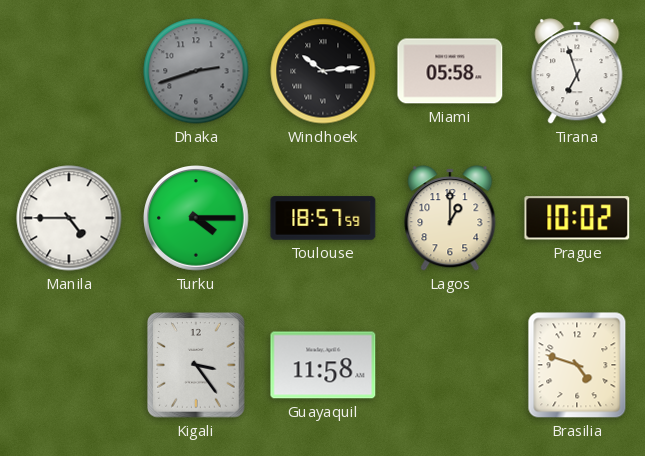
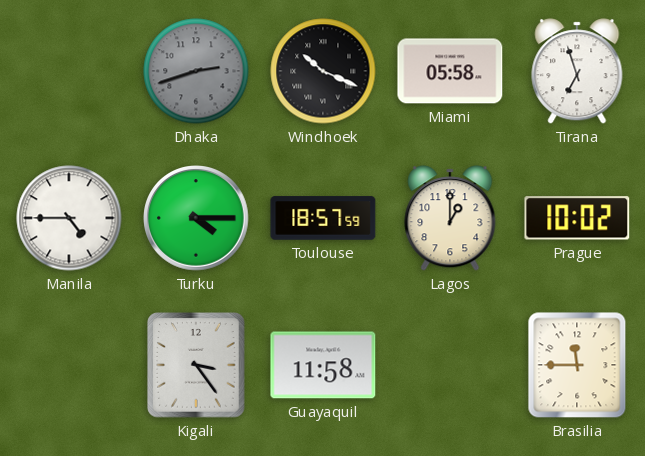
Windhoek: 10:14 -> 10:19
Brasilia: 4:48 -> 11:45
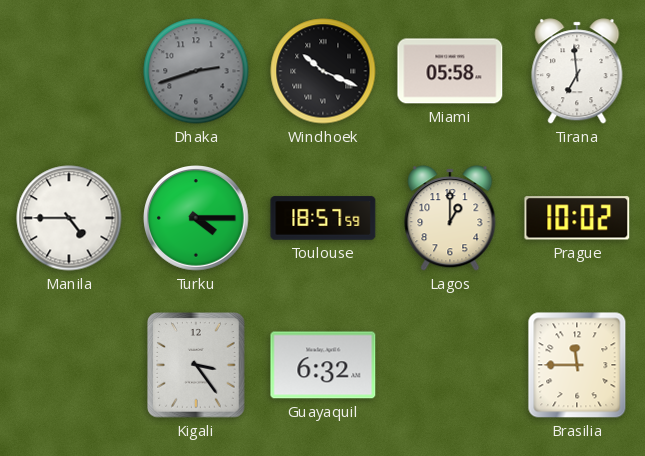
Tirana: 6:57 -> 6:59
Guayaquil: 11:58 -> 6:32
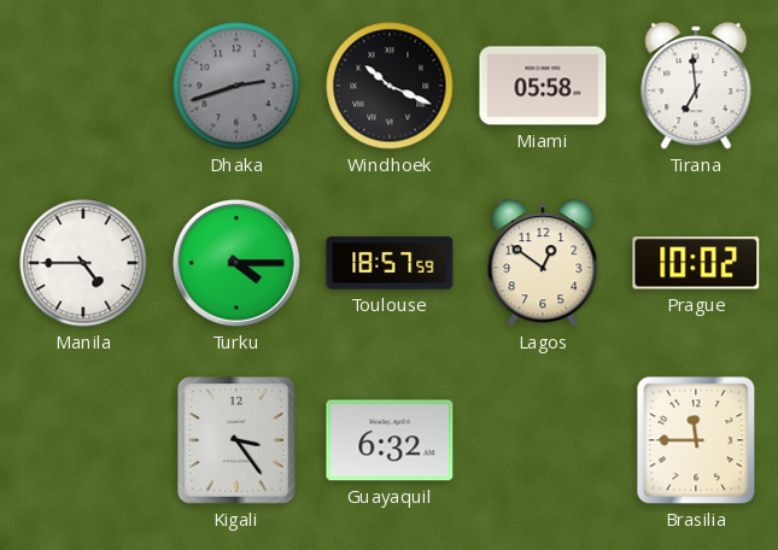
Lagos: 1:00 -> 12:51
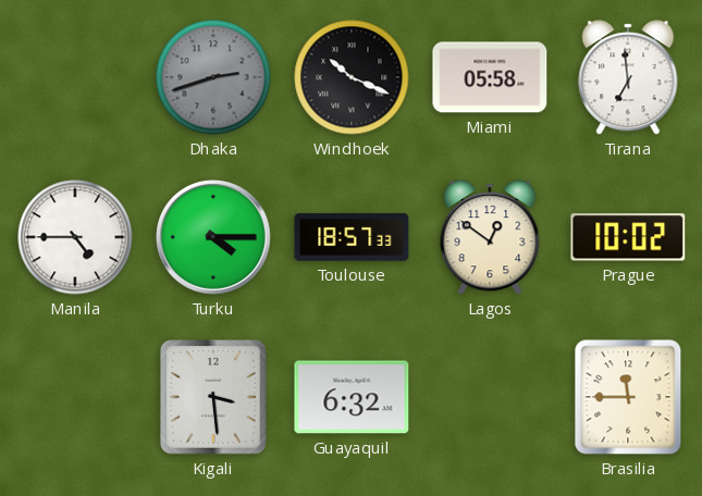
Toulouse: 18:57:59 -> 18:57:33
Kigali: 3:24 -> 3:29
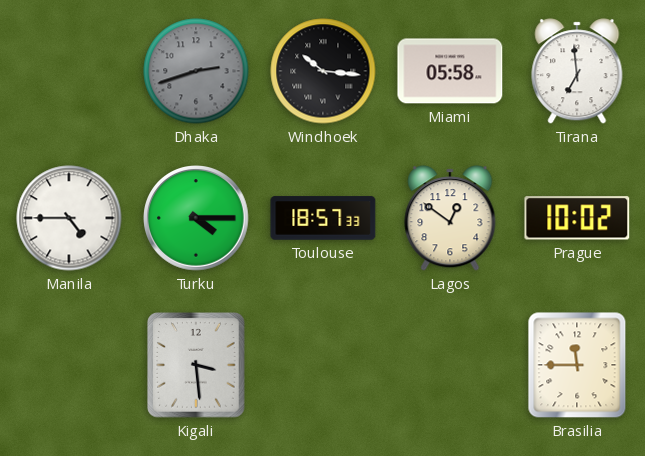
Windhoek: 10:19 -> 10:16
Guayaquil: 6:32 -> none
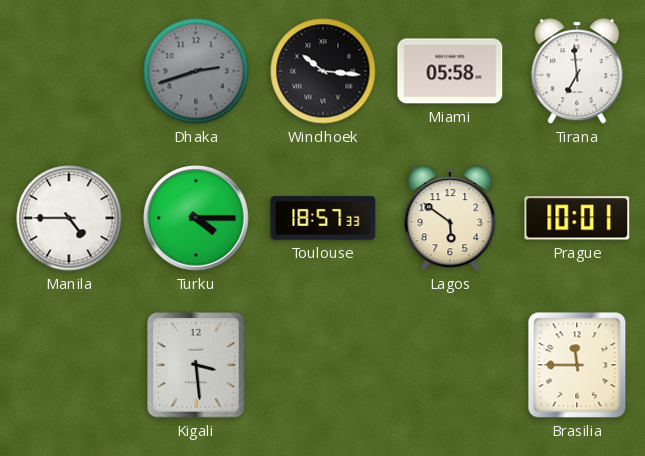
Lagos: 12:51 -> 5:51
Prague: 10:02 -> 10:01
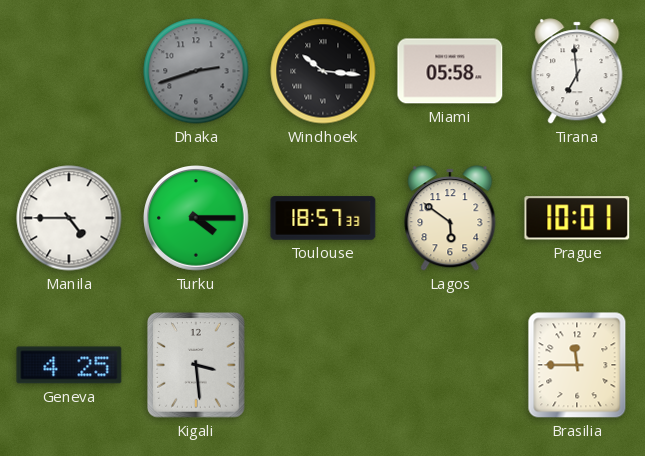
Geneva: none -> 4:25
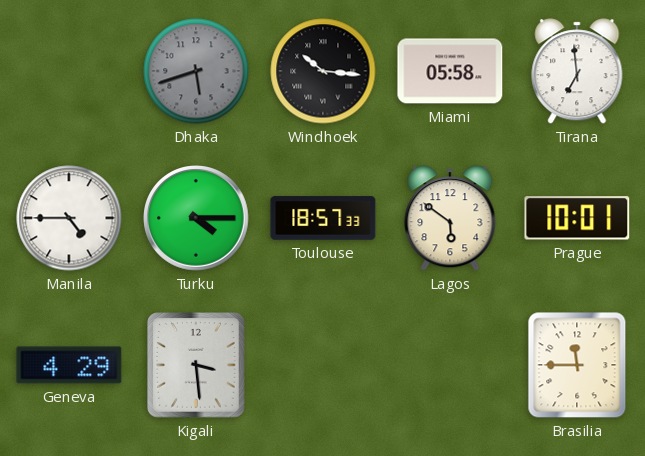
Dhaka: 2:42 -> 5:42
Geneva: 4:25 -> 4:29
